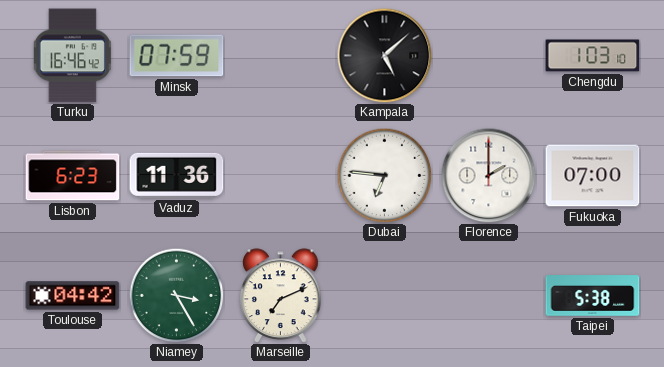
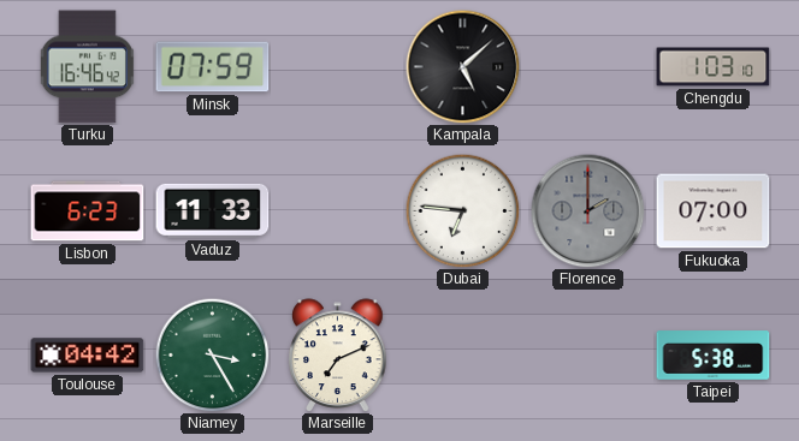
Vaduz: 11:36 -> 11:33
Florence dial: white -> grey
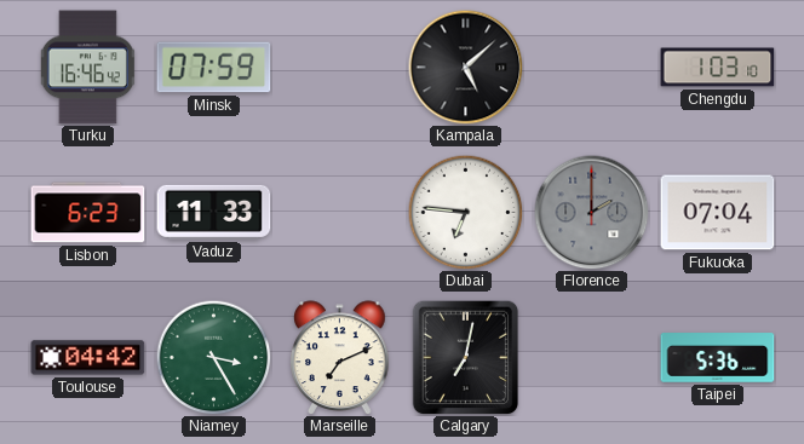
Fukuoka: 07:00 -> 07:04
Calgary: none -> 7:02
Taipei: 5:38 -> 5:36
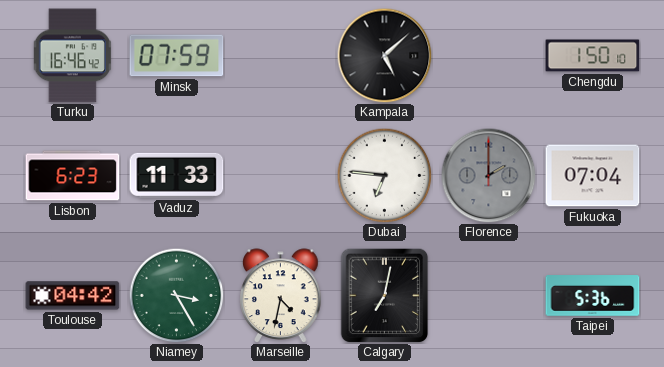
Chengdu: 1:03 -> 1:50
Marseille: 7:11 -> 4:32
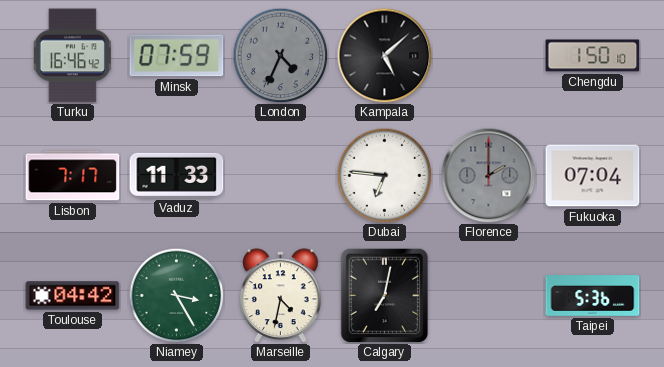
London: none -> 4:34
Lisbon: 6:23 -> 7:17
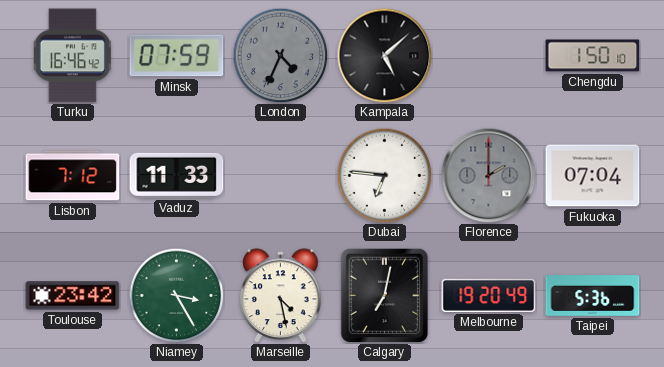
Lisbon: 7:17 -> 7:12
Toulouse: 04:42 -> 23:42
Marseille: 4:32 -> 4:28
Melbourne: none -> 19:20
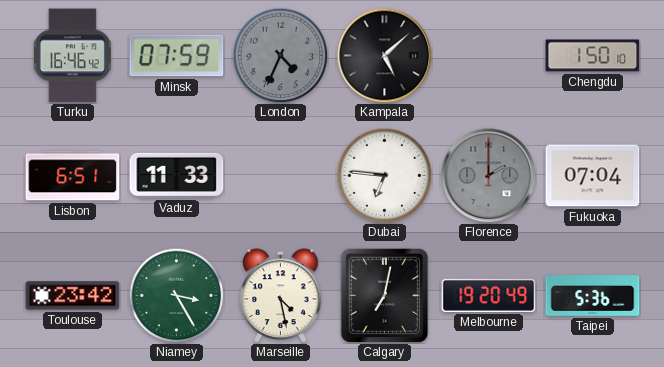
Lisbon: 7:12 -> 6:51
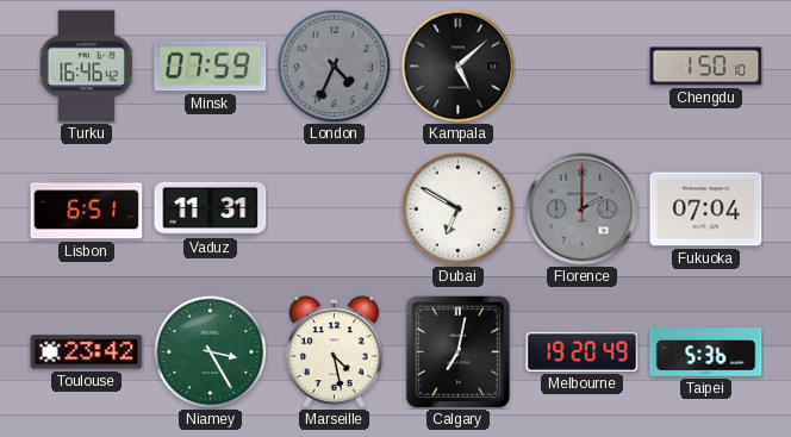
Vaduz: 11:33 -> 11:31
Dubai: 6:46 -> 6:50
